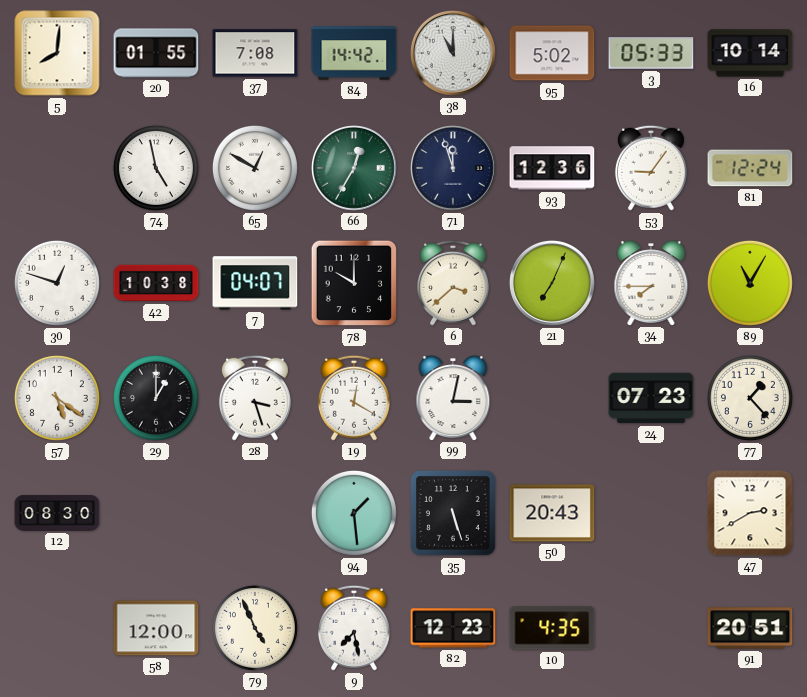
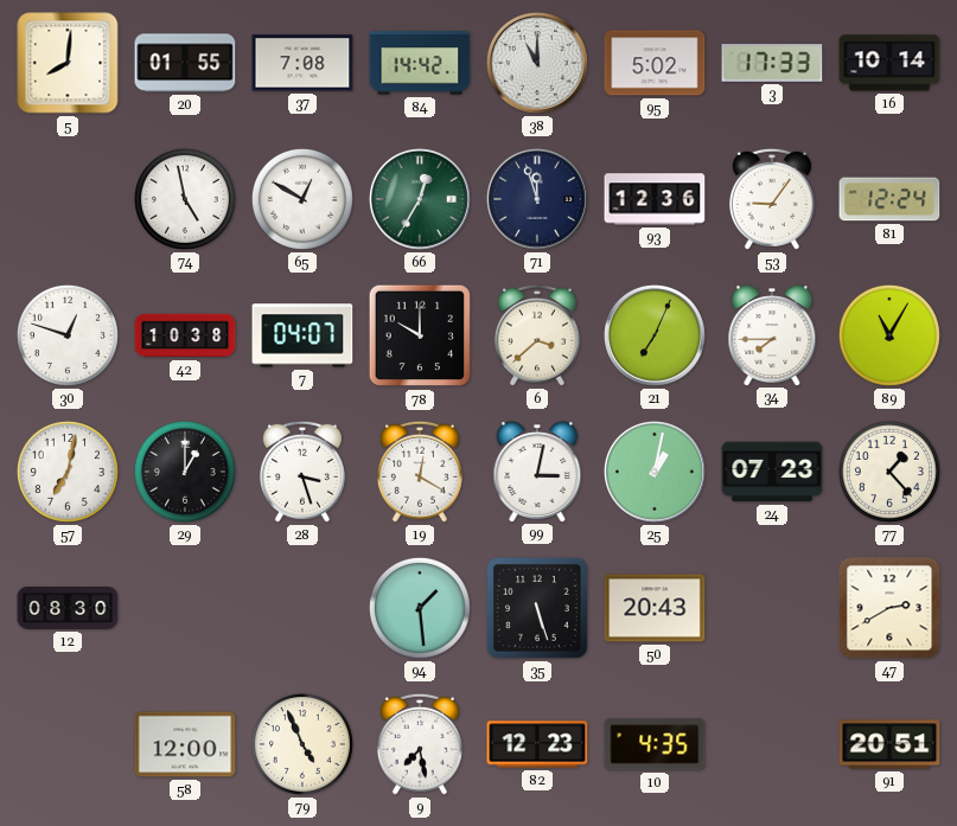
3: 05:33 -> 17:33
57: 5:21 -> 7:02
25: none -> 1:02
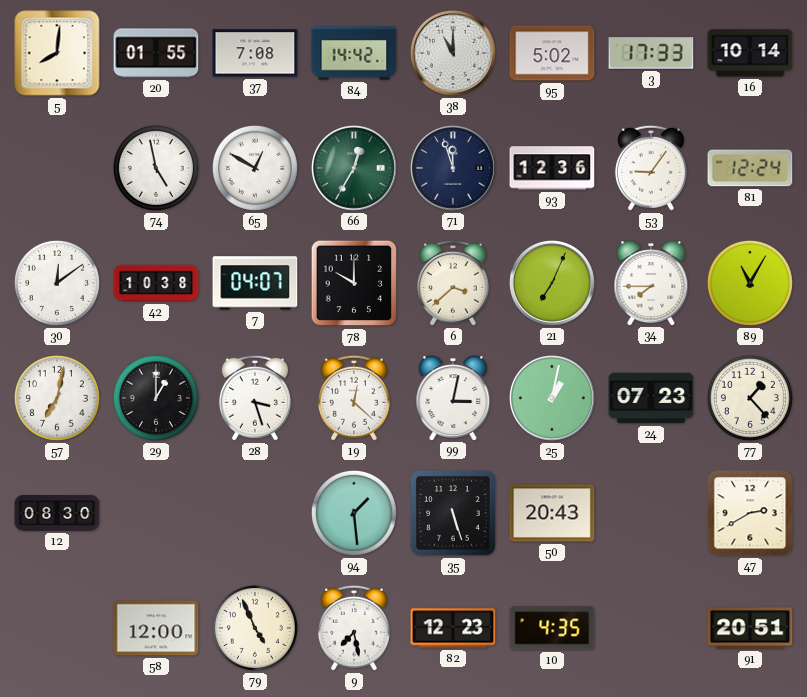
30: 12:48 -> 12:09
19: 12:20 -> 12:22
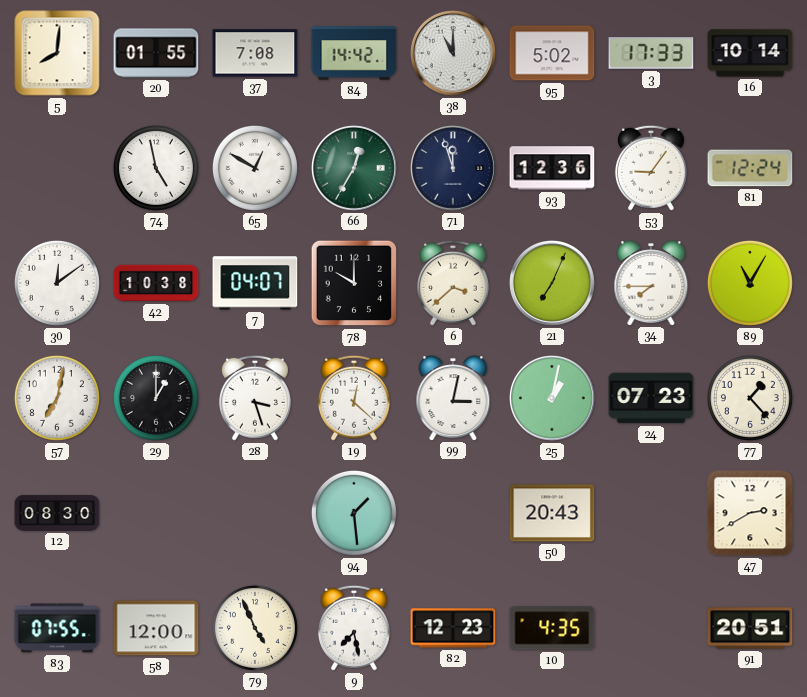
35: 5:27 -> none
83: none -> 07:55
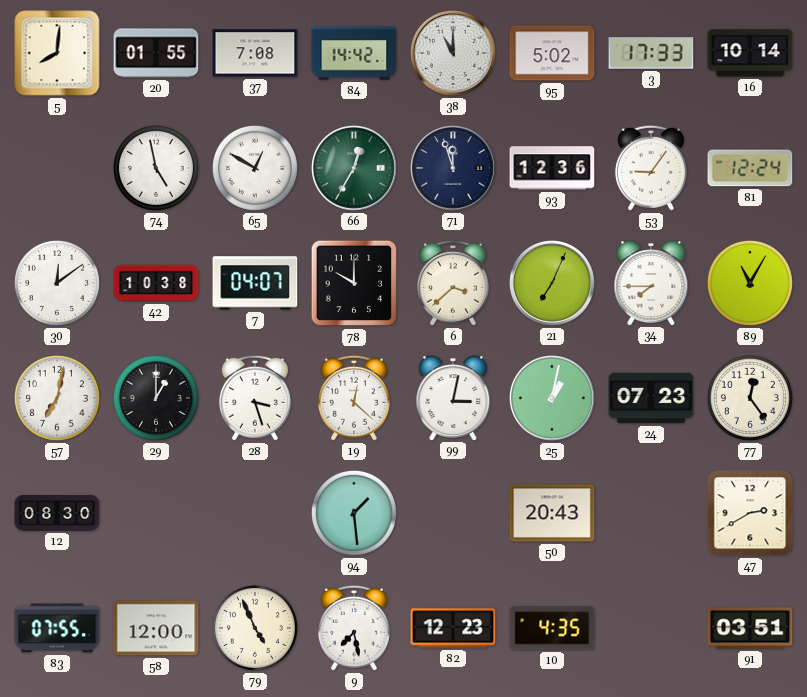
77: 1:23 -> 12:24
91: 20:51 -> 03:51
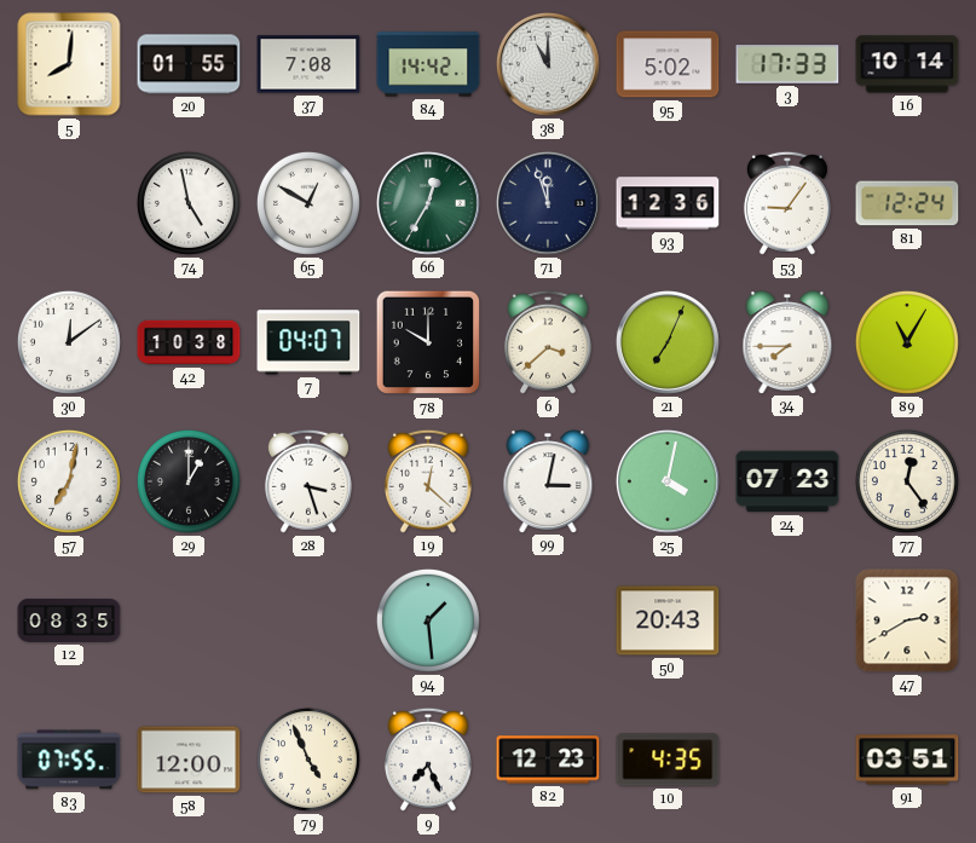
25: 1:02 -> 4:02
12: 08:30 -> 08:35
9: 7:28 -> 7:26
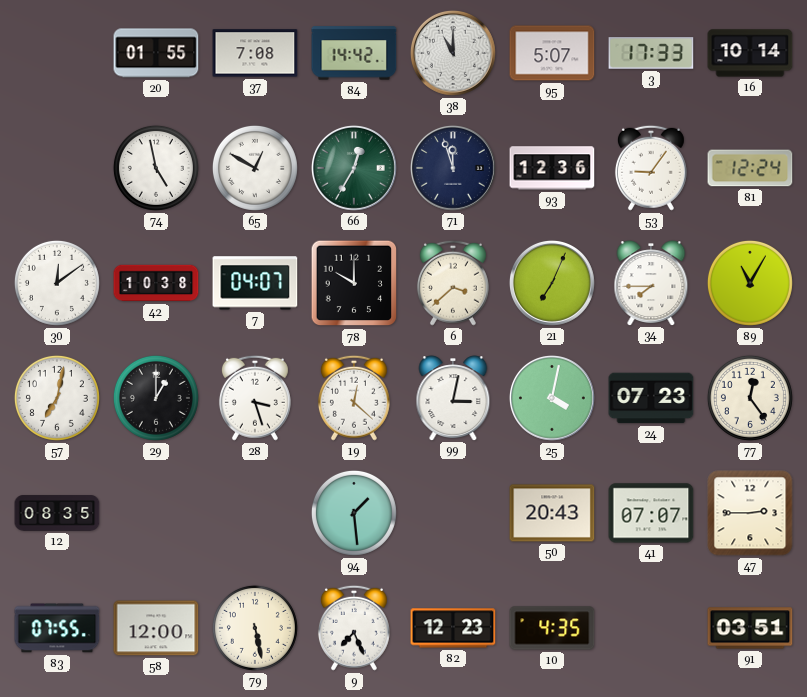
5: 8:01 -> none
95: 5:02 -> 5:07
41: none -> 07:07
47: 2:40 -> 2:45
79: 4:56 -> 5:28
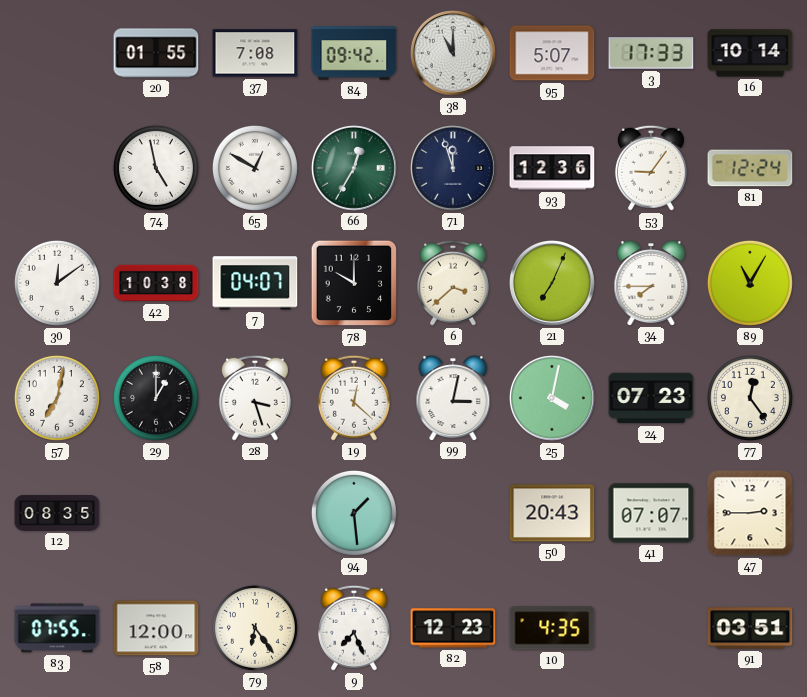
84: 14:42 -> 09:42
79: 5:28 -> 6:24
